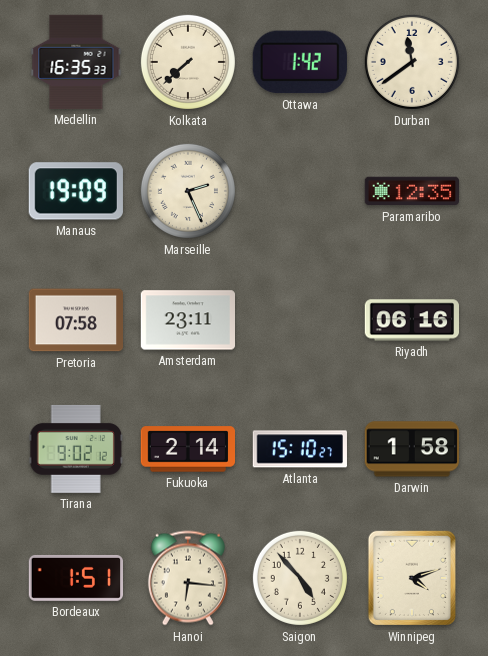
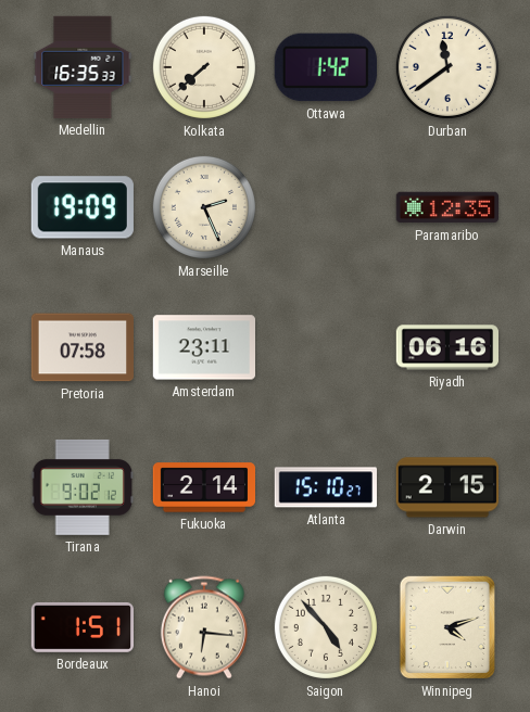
Darwin: 1:58 -> 2:15
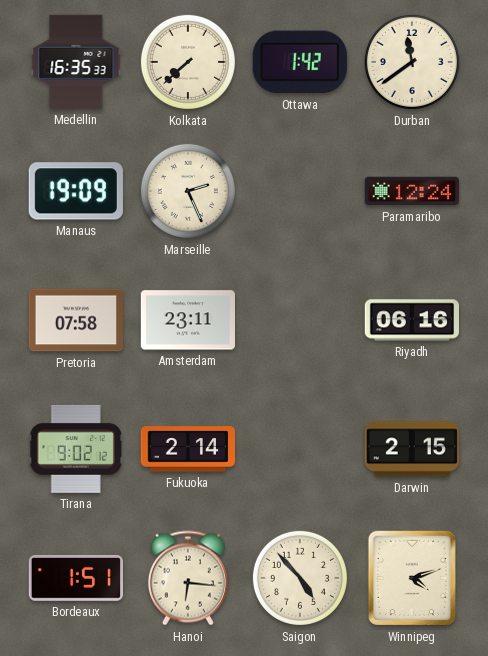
Paramaribo: 12:35 -> 12:24
Atlanta: 15:10 -> none
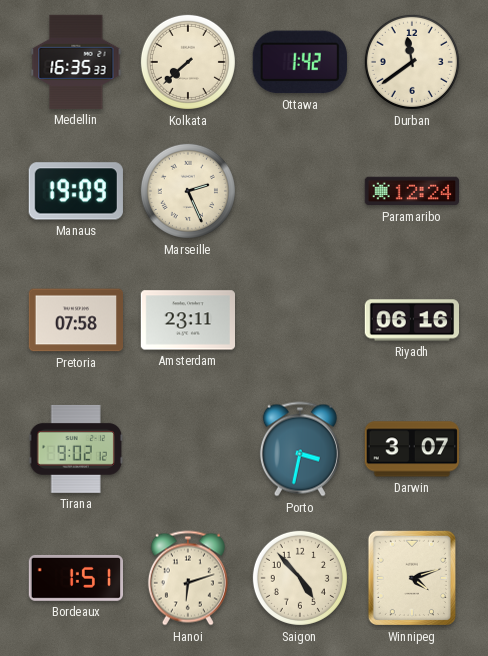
Fukuoka: 2:14 -> none
Porto: none -> 3:32
Darwin: 2:15 -> 3:07
Hanoi: 6:16 -> 6:12
